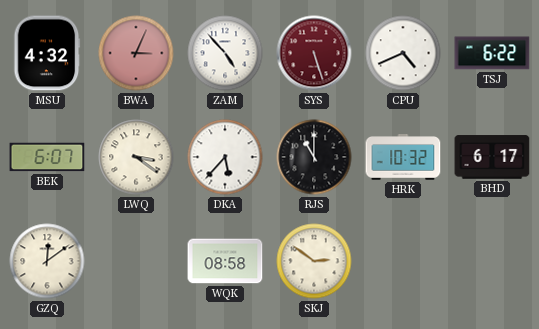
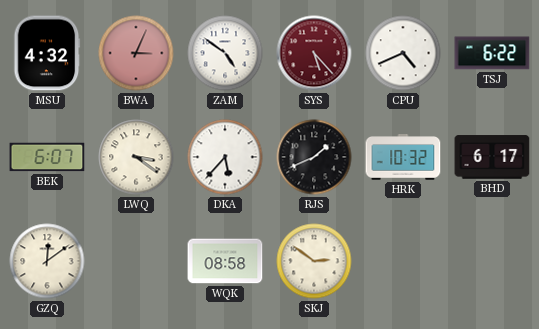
ZAM: 4:53 -> 4:51
SYS: 5:27 -> 5:23
RJS: 11:00 -> 1:41
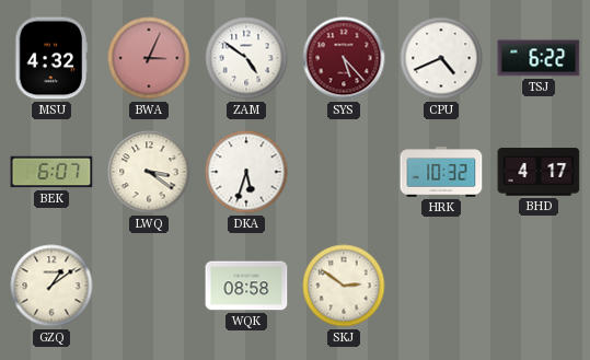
DKA: 5:37 -> 5:33
RJS: 1:41 -> none
BHD: 6:17 -> 4:17
GZQ: 12:09 -> 1:09
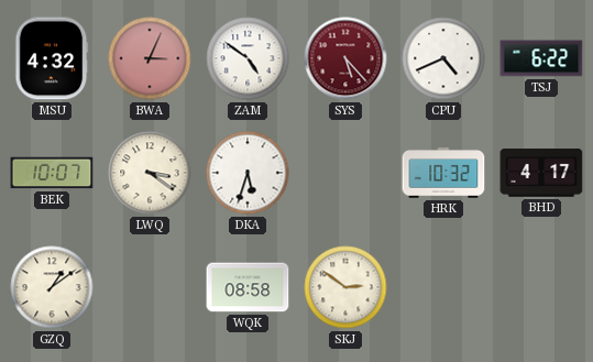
BEK: 6:07 -> 10:07
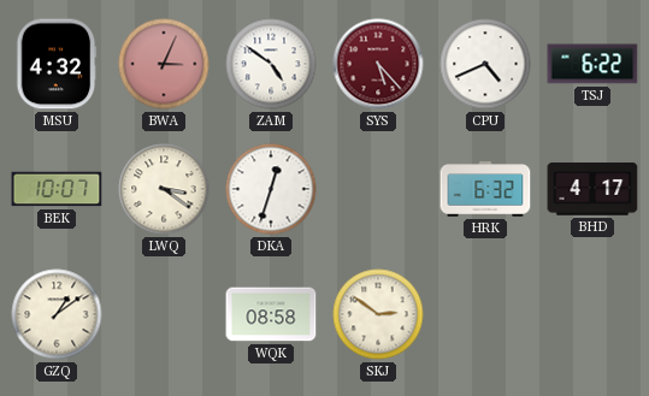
DKA: 5:33 -> 12:33
HRK: 10:32 -> 6:32
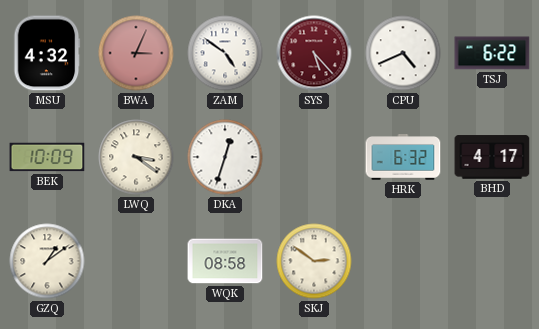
BEK: 10:07 -> 10:09
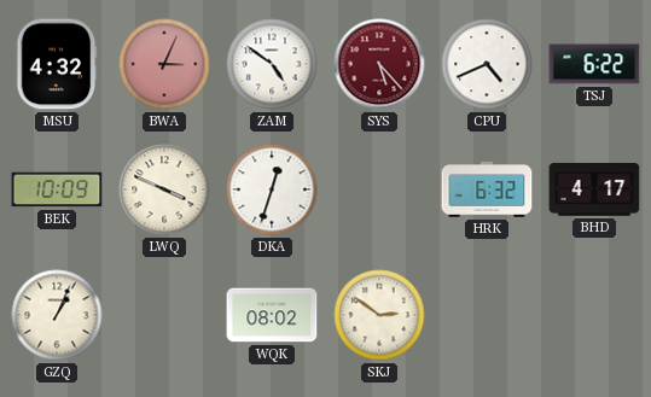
LWQ: 3:21 -> 3:49
GZQ: 1:09 -> 1:04
WQK: 08:58 -> 08:02
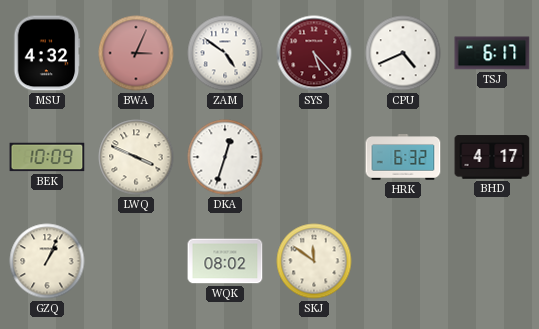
TSJ: 6:22 -> 6:17
SKJ: 2:51 -> 11:51
